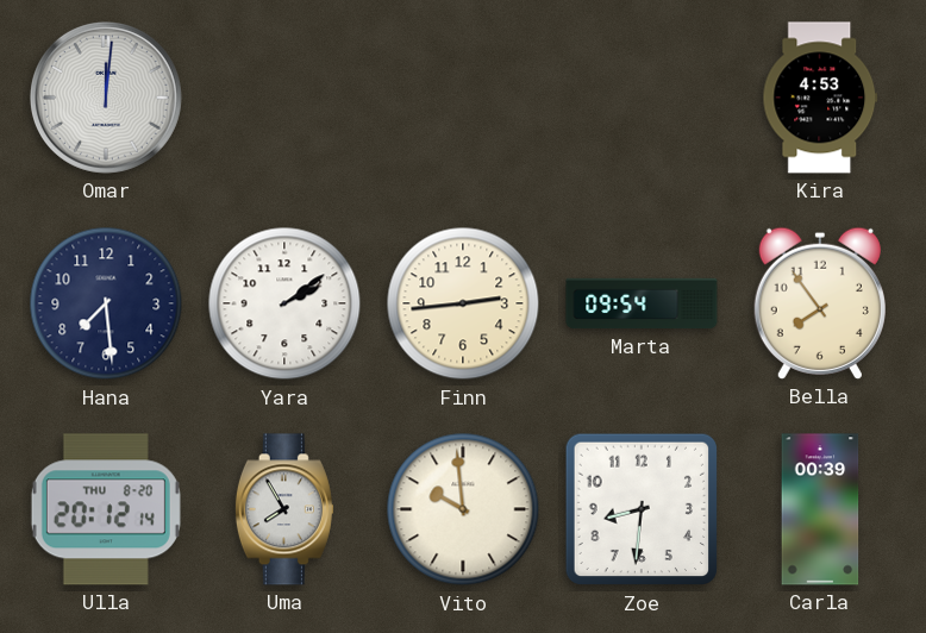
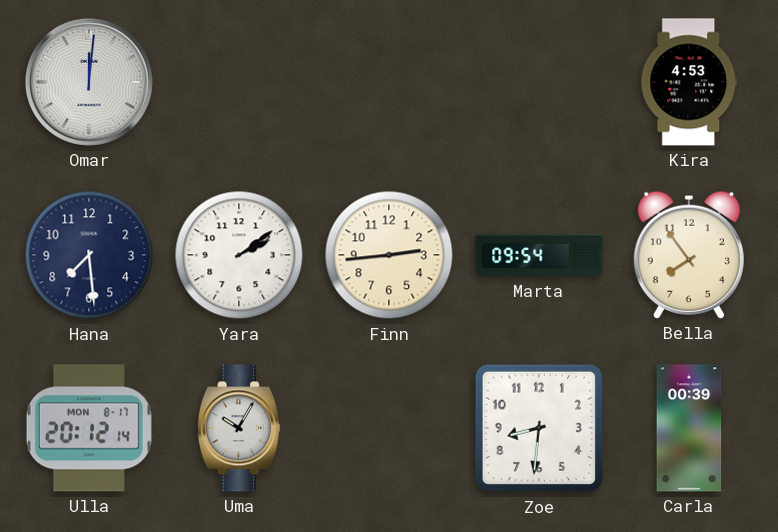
Ulla date: THU 8-20 -> MON 8-17
Uma: 7:55 -> 10:05
Vito: 9:59 -> none
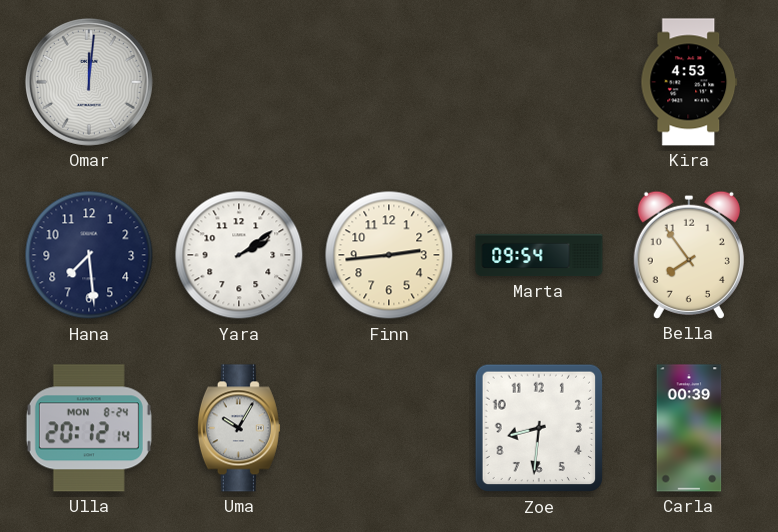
Ulla date: MON 8-17 -> MON 8-24
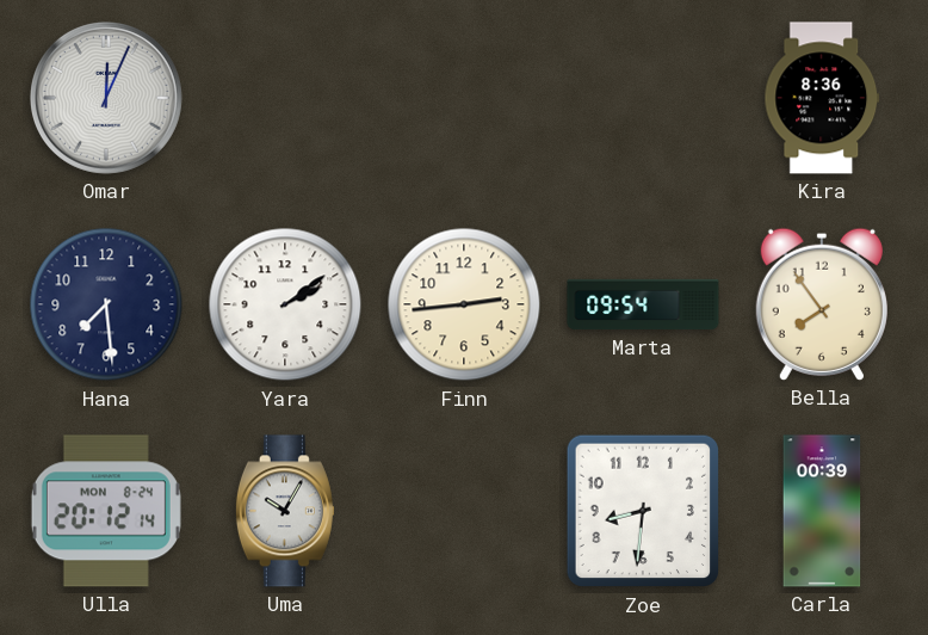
Omar: 12:01 -> 12:04
Kira: 4:53 -> 8:36
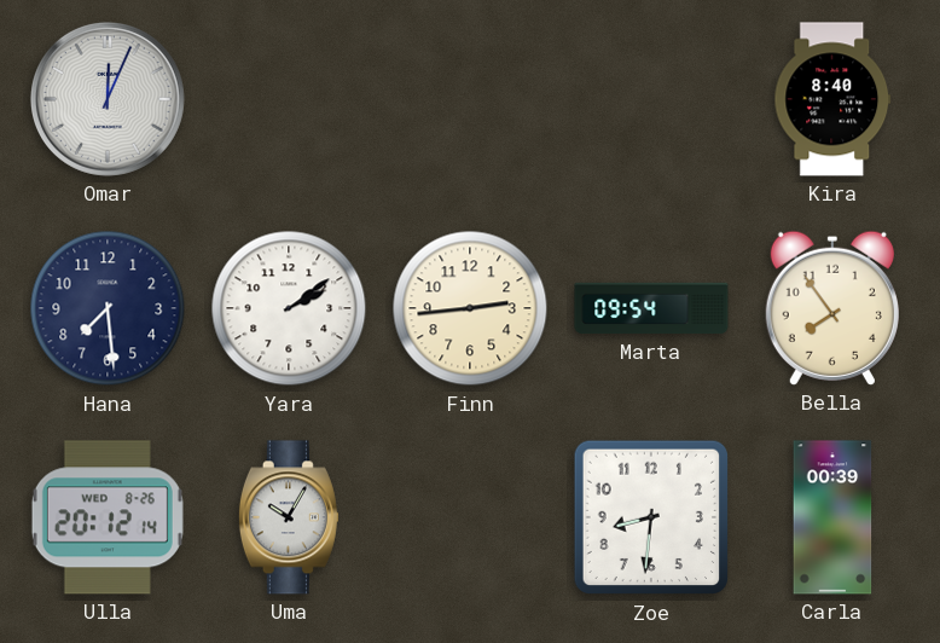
Kira: 8:36 -> 8:40
Ulla date: MON 8-24 -> WED 8-26
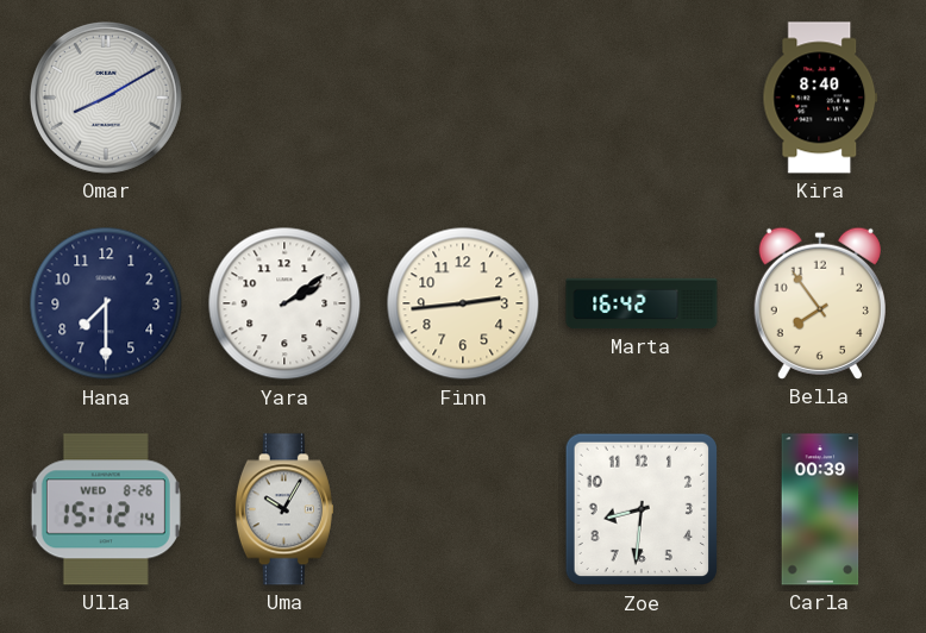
Omar: 12:04 -> 8:10
Hana: 7:29 -> 7:30
Marta: 09:54 -> 16:42
Ulla: 20:12 -> 15:12
